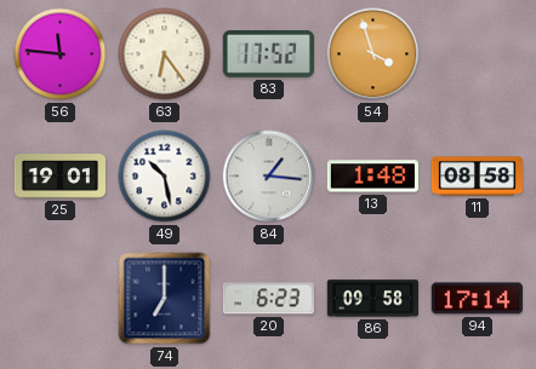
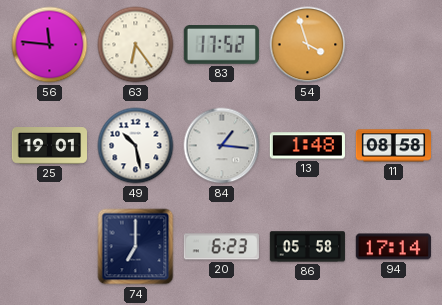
86: 09:58 -> 05:58
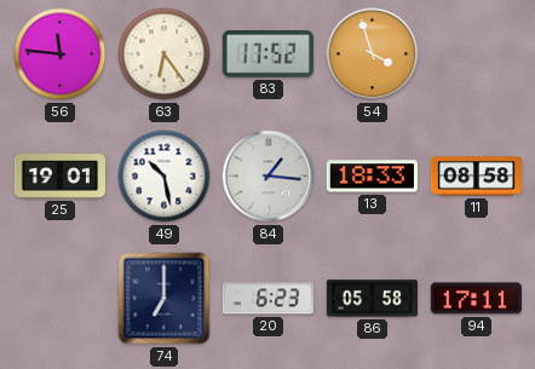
13: 1:48 -> 18:33
94: 17:14 -> 17:11
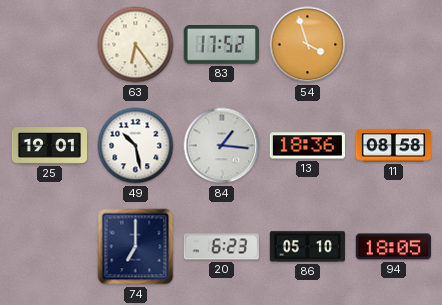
56: 11:46 -> none
13: 18:33 -> 18:36
86: 05:58 -> 05:10
94: 17:11 -> 18:05
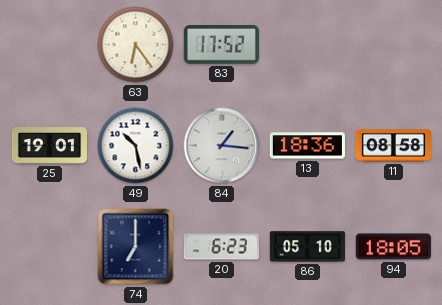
54: 3:57 -> none
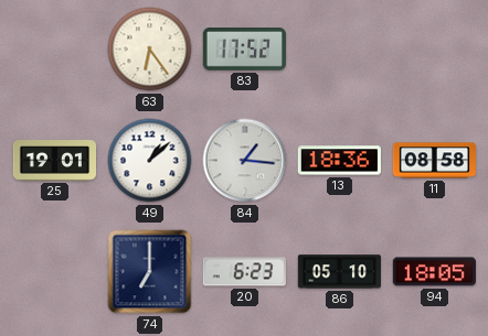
49: 10:28 -> 1:08
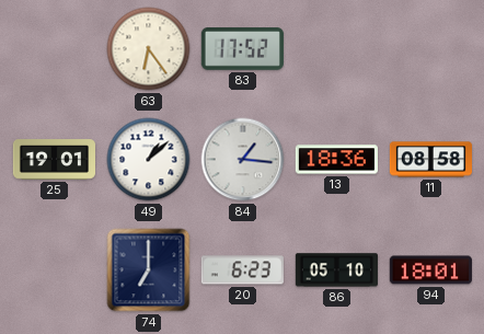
94: 18:05 -> 18:01
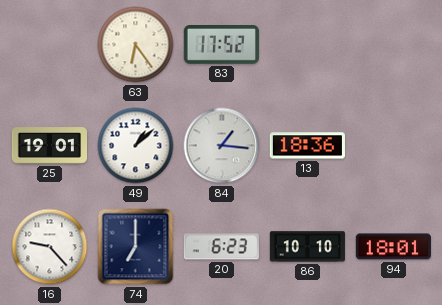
11: 08:58 -> none
16: none -> 9:23
86: 05:10 -> 10:10
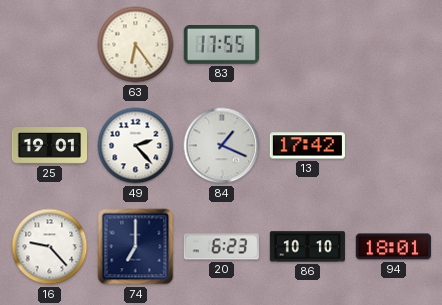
83: 17:52 -> 17:55
49: 1:08 -> 2:23
84: 1:16 -> 1:19
13: 18:36 -> 17:42
